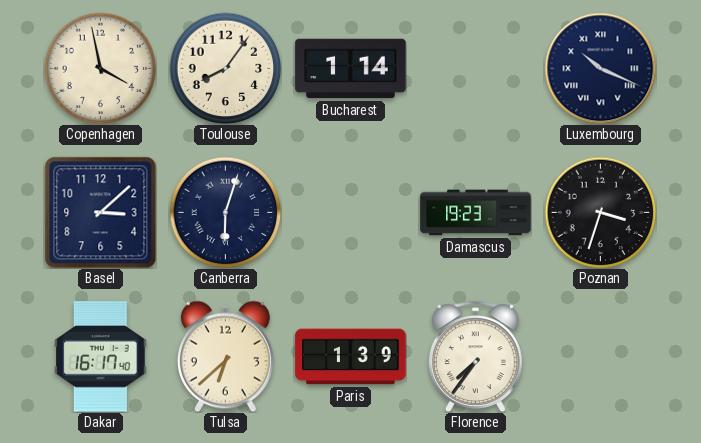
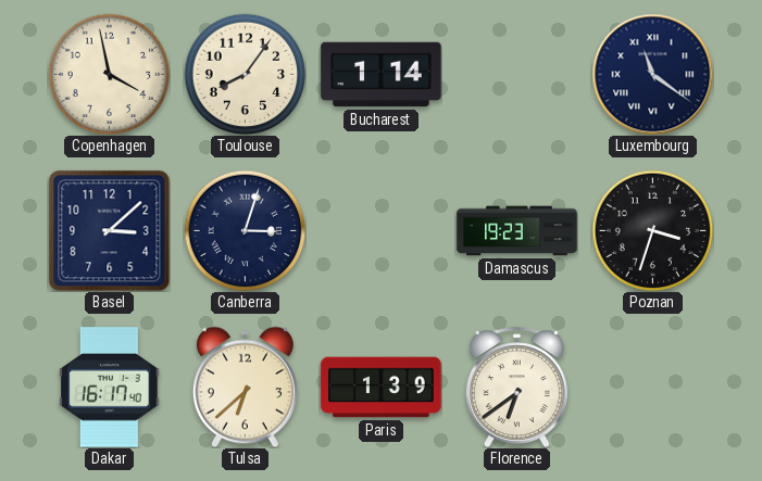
Luxembourg: 10:19 -> 11:21
Canberra: 6:03 -> 3:03
Florence: 7:36 -> 6:39
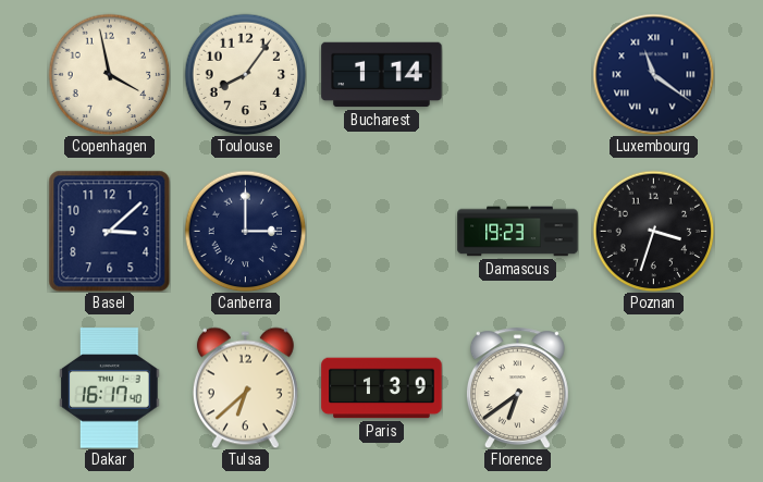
Canberra: 3:03 -> 3:00
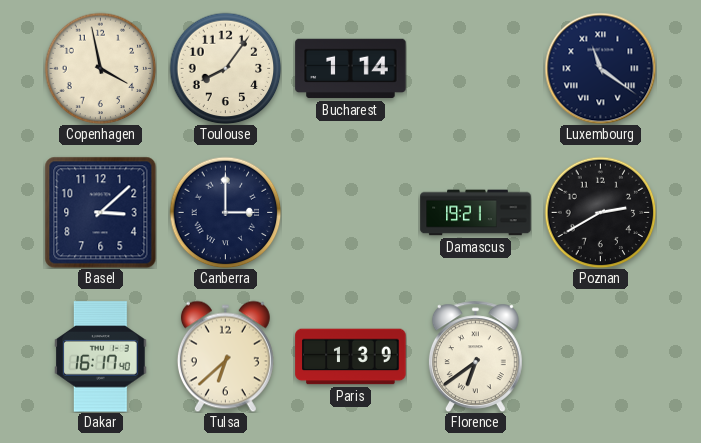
Damascus: 19:23 -> 19:21
Poznan: 3:33 -> 2:40
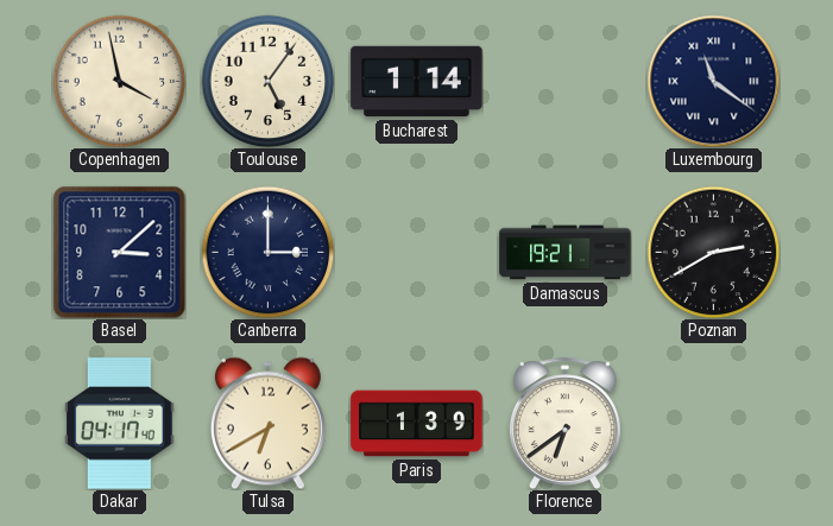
Toulouse: 8:06 -> 5:06
Dakar: 16:17 -> 04:17
Tulsa: 6:38 -> 6:40
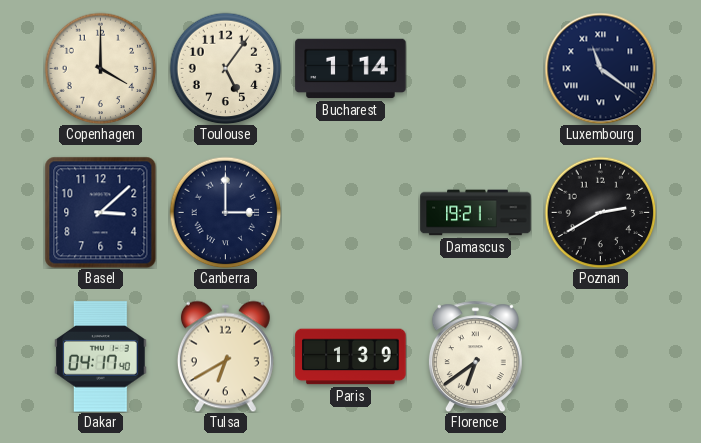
Copenhagen: 3:58 -> 4:00
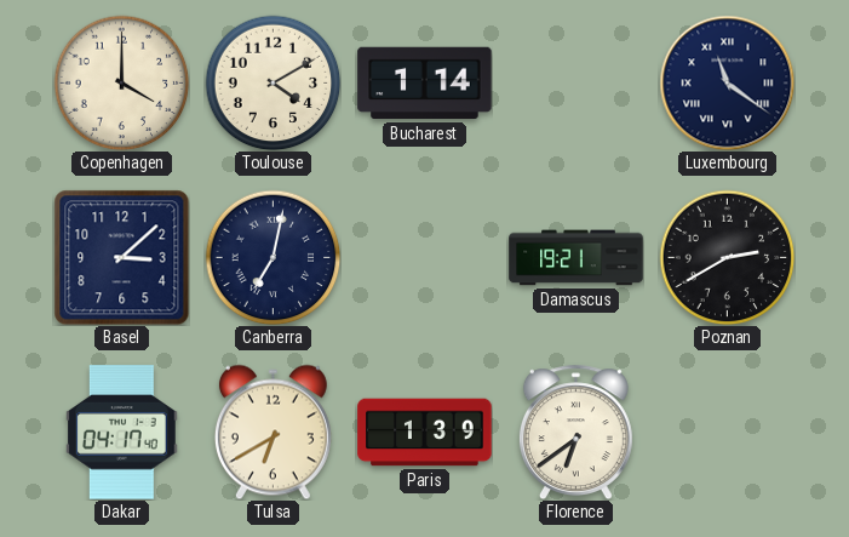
Toulouse: 5:06 -> 4:10
Canberra: 3:00 -> 7:02
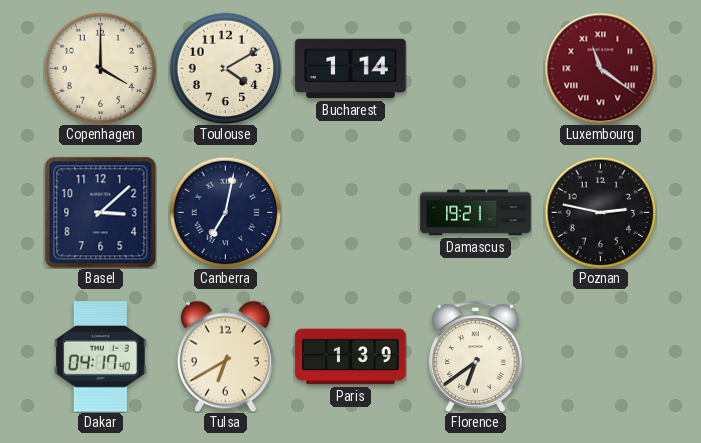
Luxembourg dial: navy -> burgundy
Poznan: 2:40 -> 2:47
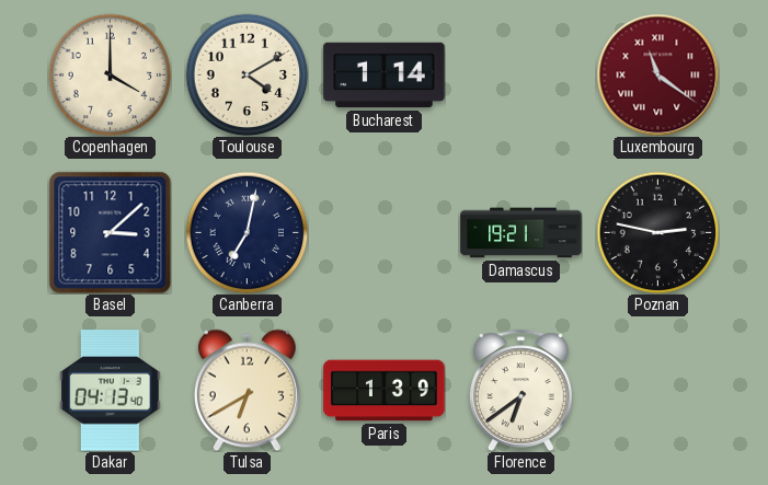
Dakar: 04:17 -> 04:13
